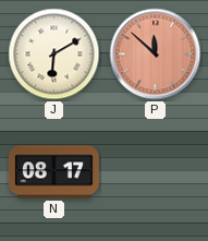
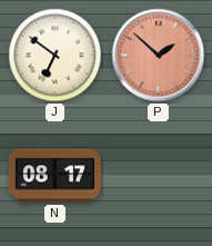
J: 6:10 -> 6:51
P: 11:52 -> 1:52
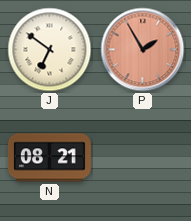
P: 1:52 -> 1:55
N: 08:17 -> 08:21
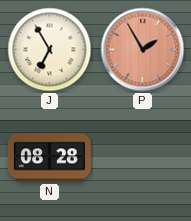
J: 6:51 -> 6:55
N: 08:21 -> 08:28
